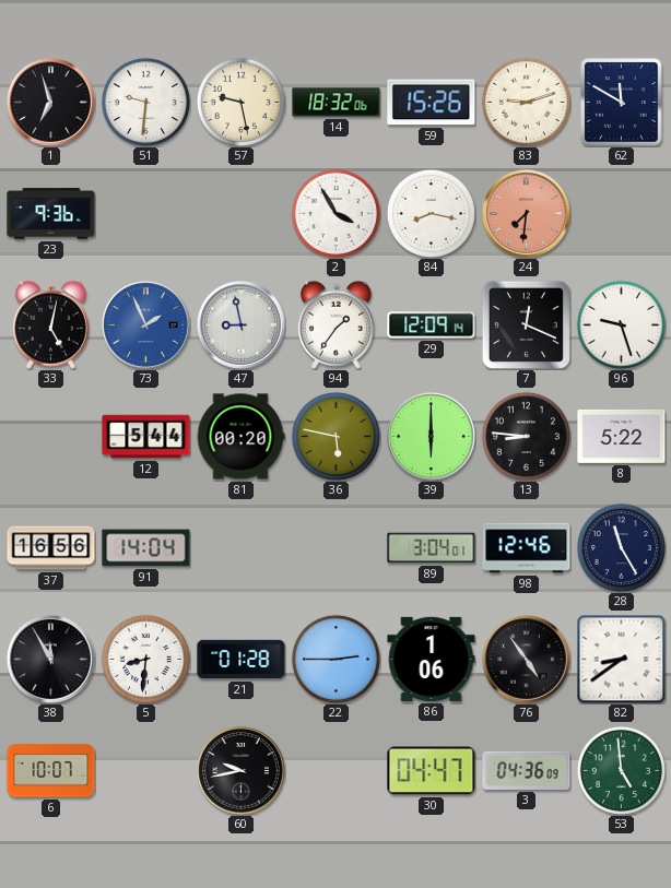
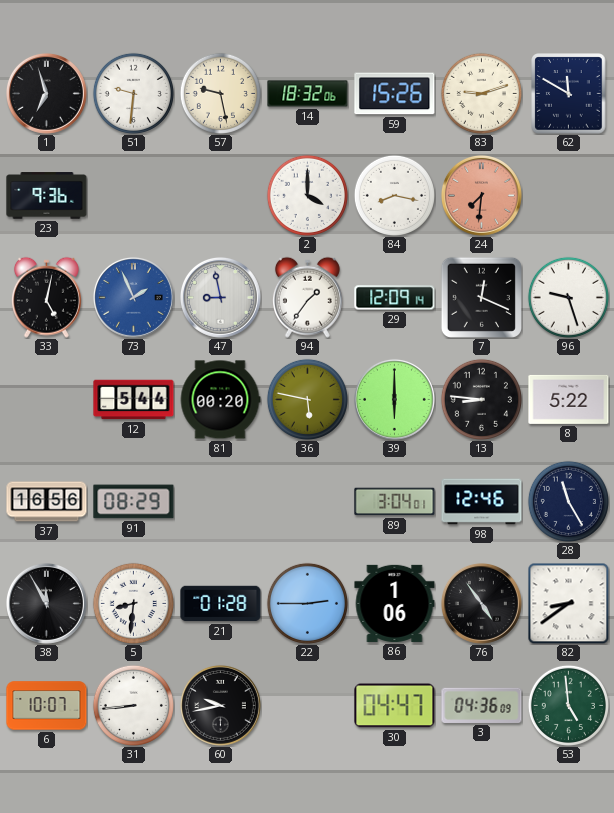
2: 3:55 -> 4:00
91: 14:04 -> 08:29
31: none -> 8:44
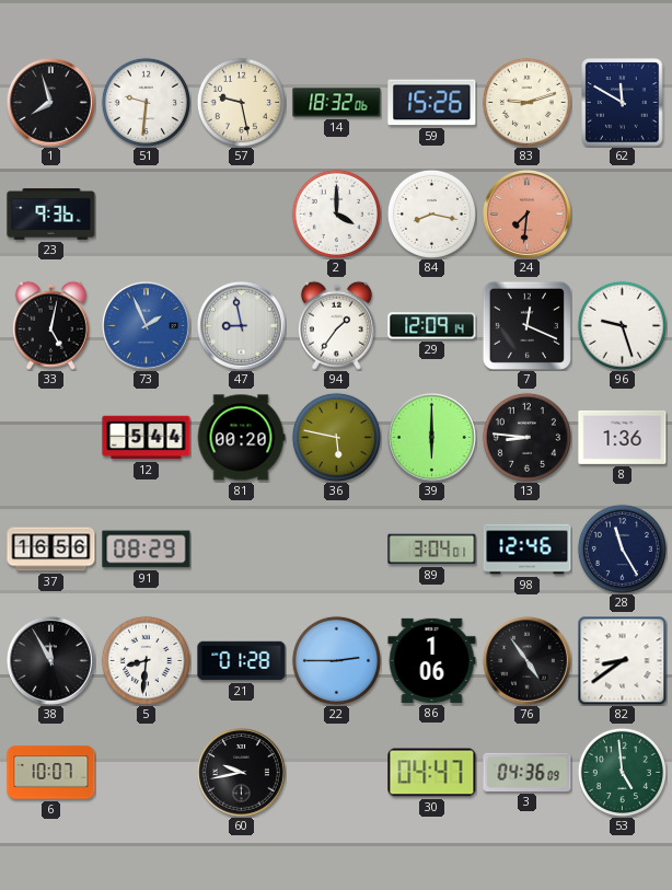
1: 6:57 -> 7:57
8: 5:22 -> 1:36
31: 8:44 -> none
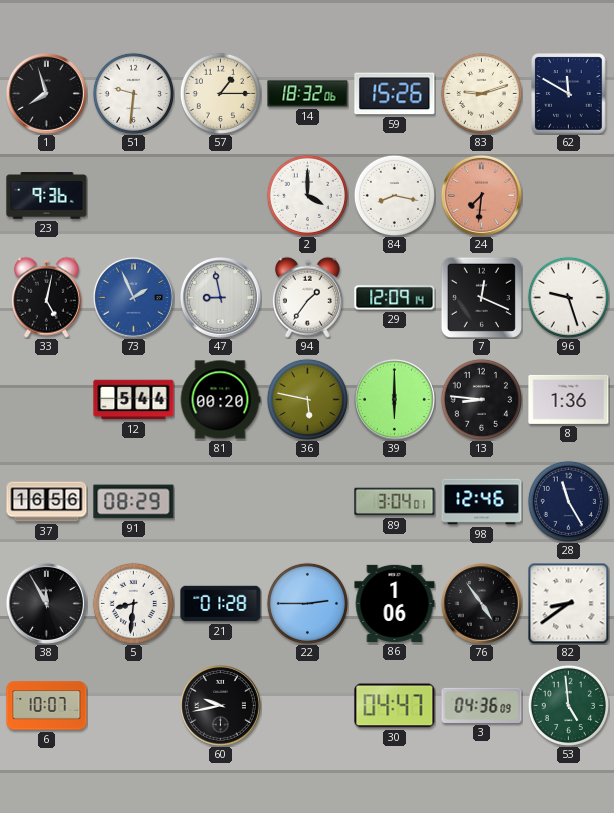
57: 9:28 -> 1:15
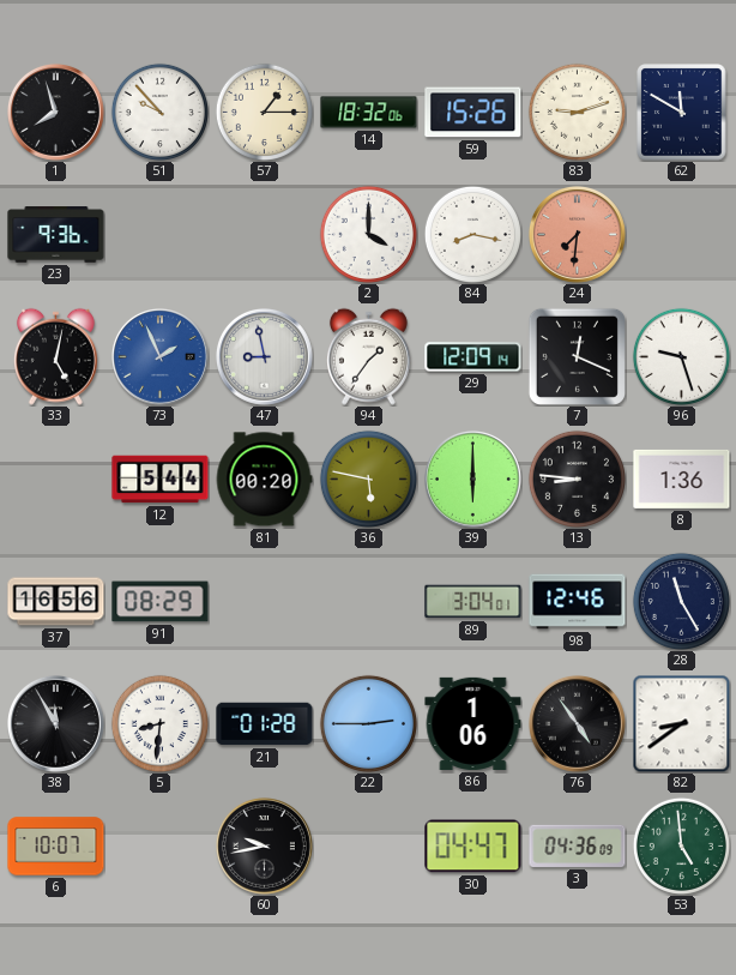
51: 9:31 -> 9:53
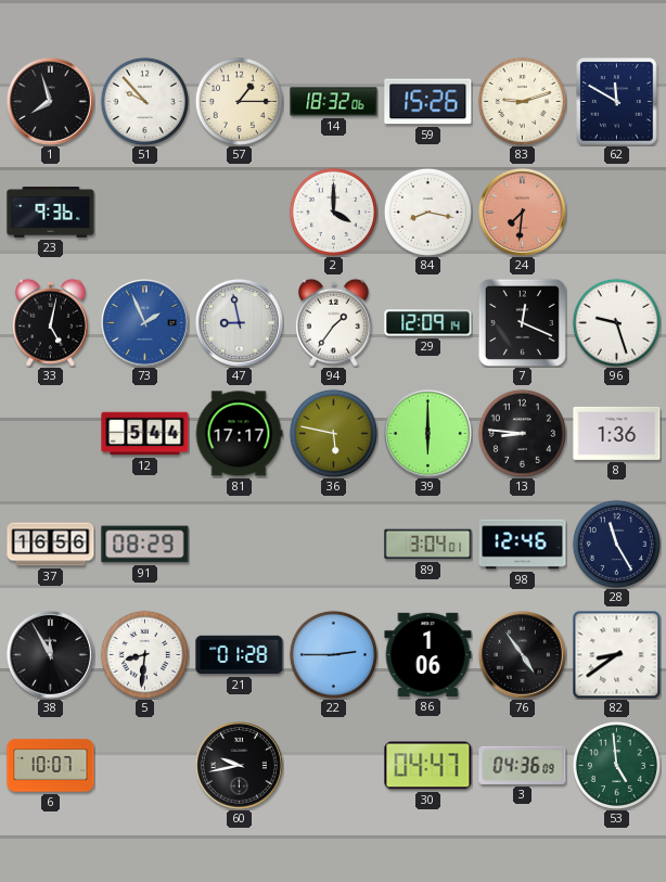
81: 00:20 -> 17:17
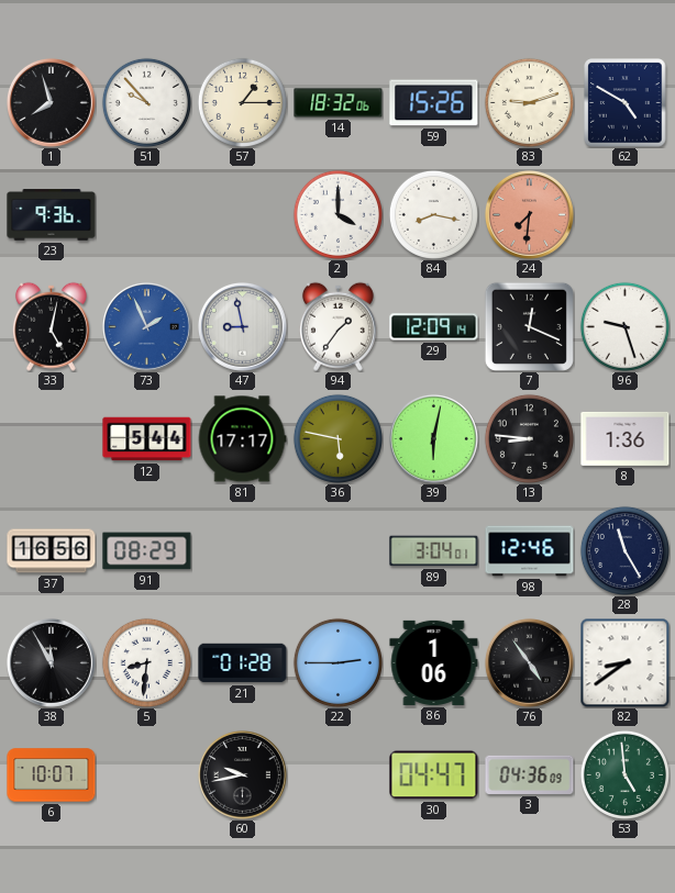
62: 11:50 -> 4:50
39: 6:00 -> 6:02
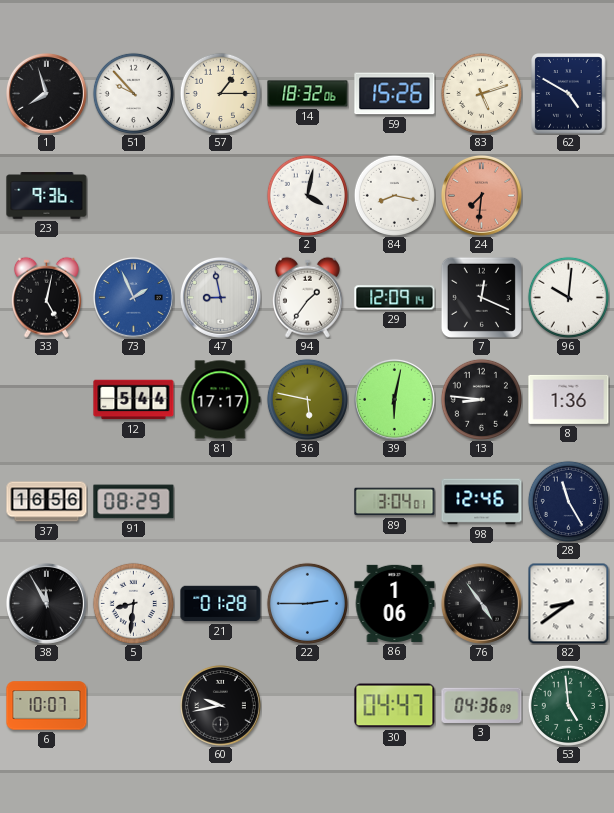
83: 9:12 -> 5:12
2: 4:00 -> 4:02
96: 9:27 -> 10:01
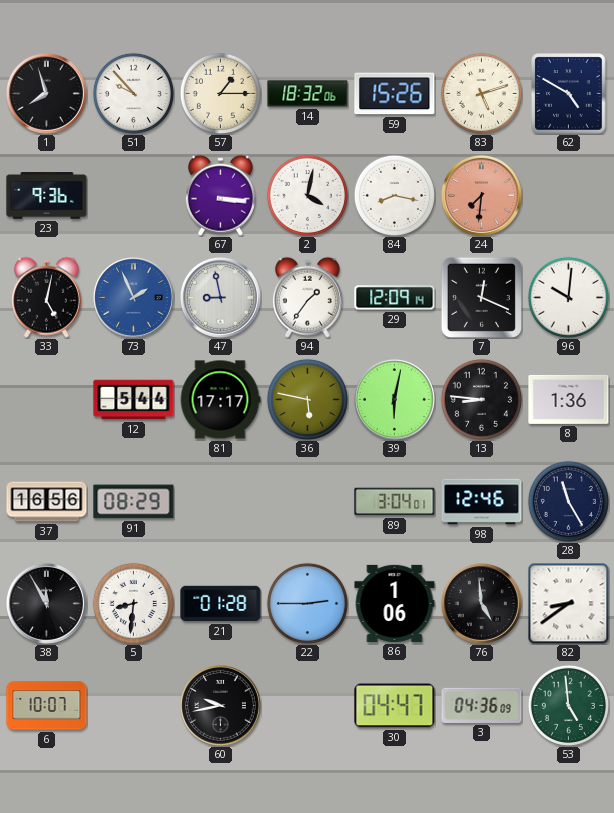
67: none -> 3:16
76: 4:54 -> 4:59
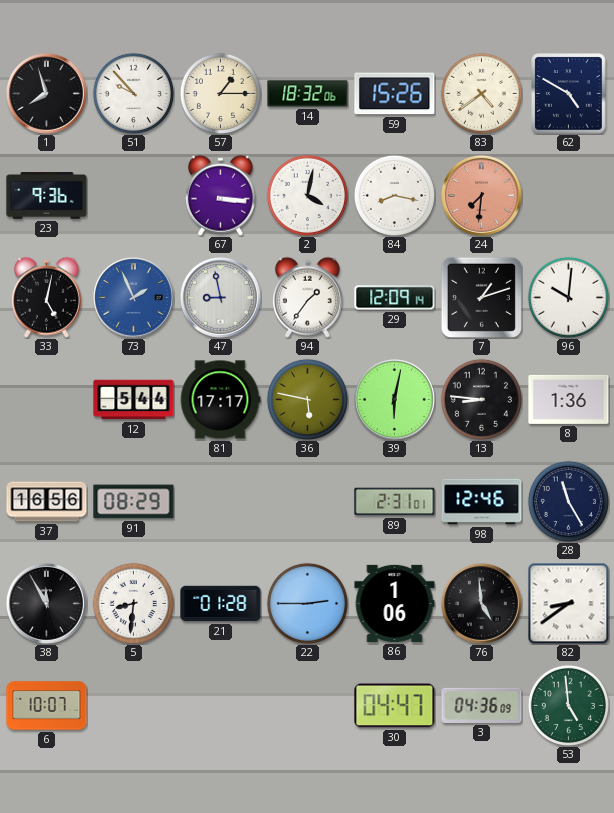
83: 5:12 -> 4:39
7: 12:19 -> 1:12
89: 3:04 -> 2:31
60: 9:43 -> none
